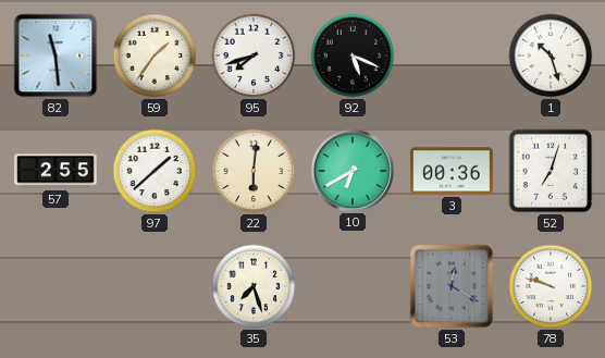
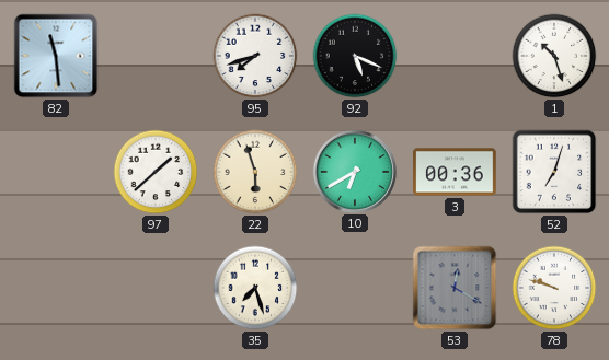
59: 1:36 -> none
57: 2:55 -> none
22: 6:01 -> 5:57
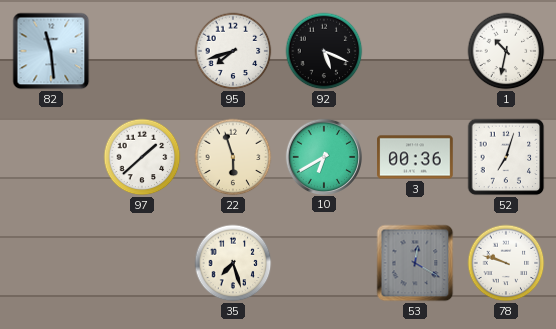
1: 10:27 -> 10:32
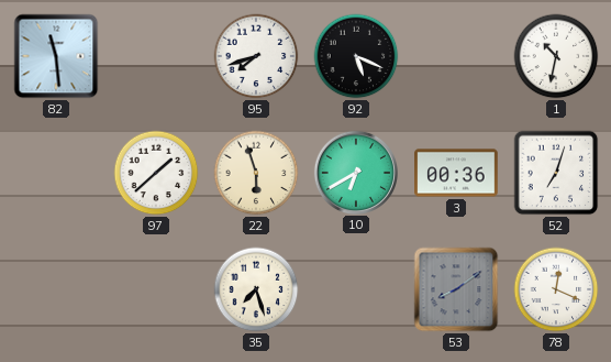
53: 12:20 -> 8:09
78: 9:48 -> 12:19
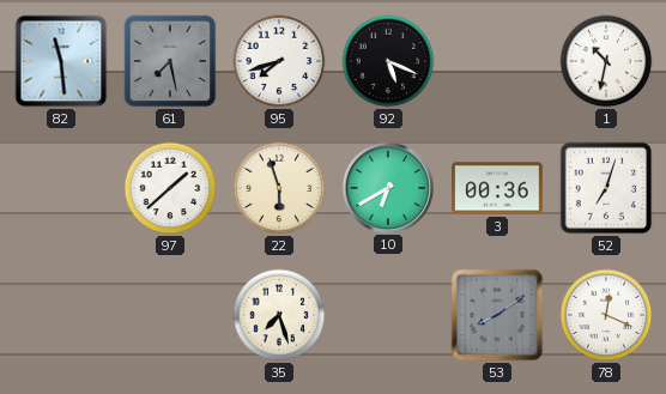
61: none -> 7:28
